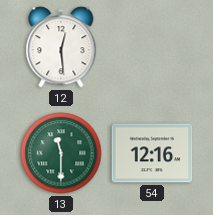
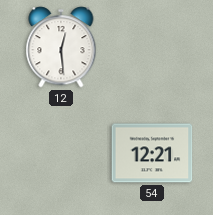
13: 11:30 -> none
54: 12:16 -> 12:21
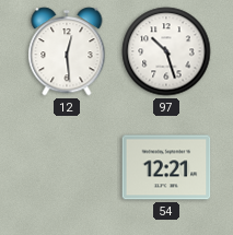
97: none -> 10:27
